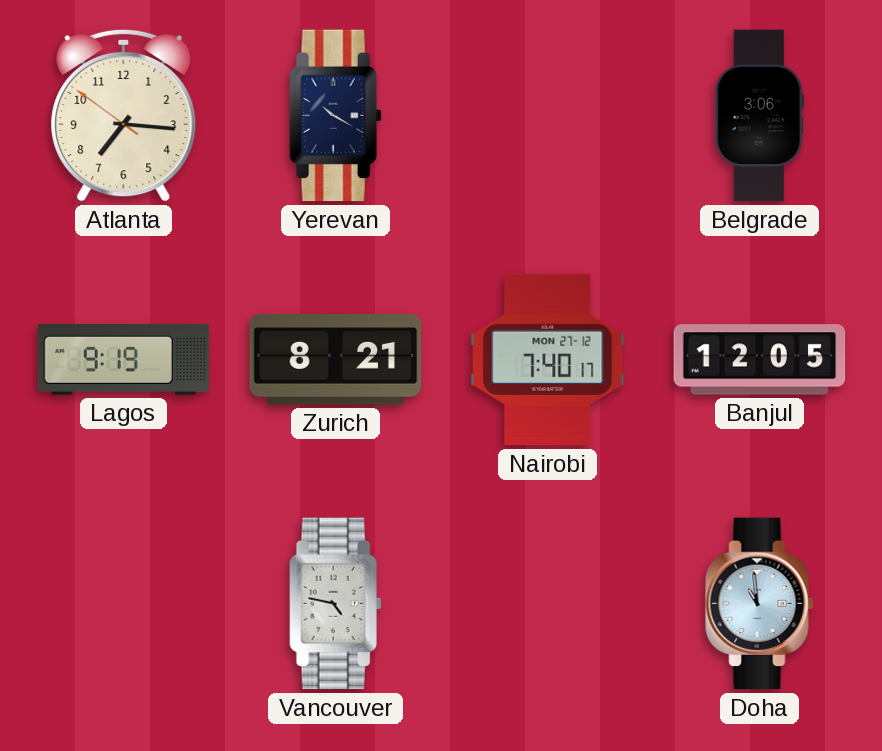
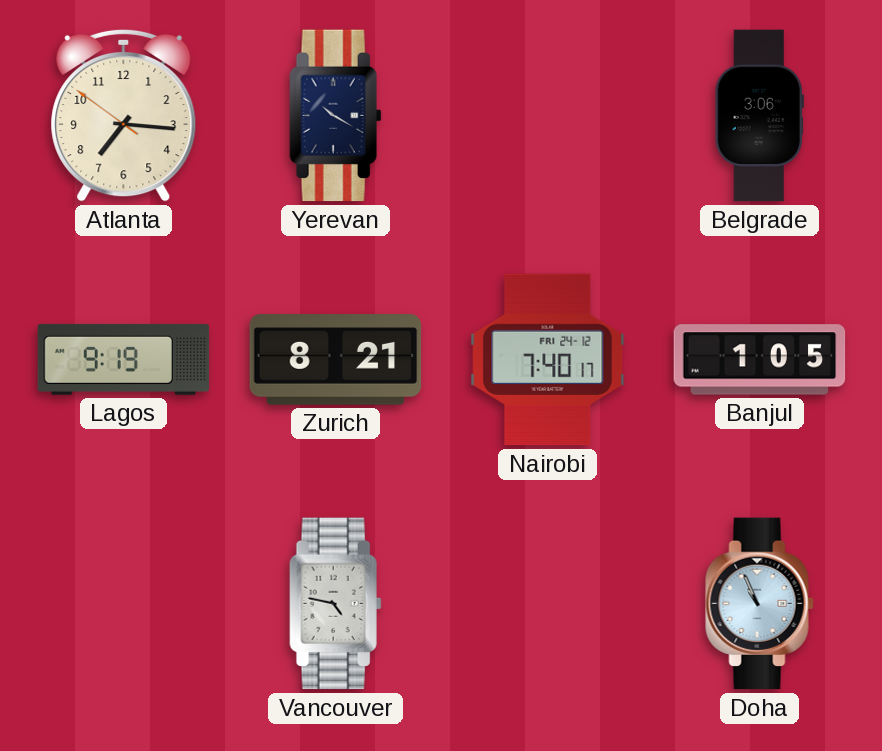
Nairobi date: MON 27-12 -> FRI 24-12
Banjul: 12:05 -> 1:05
Doha: 10:59 -> 10:56
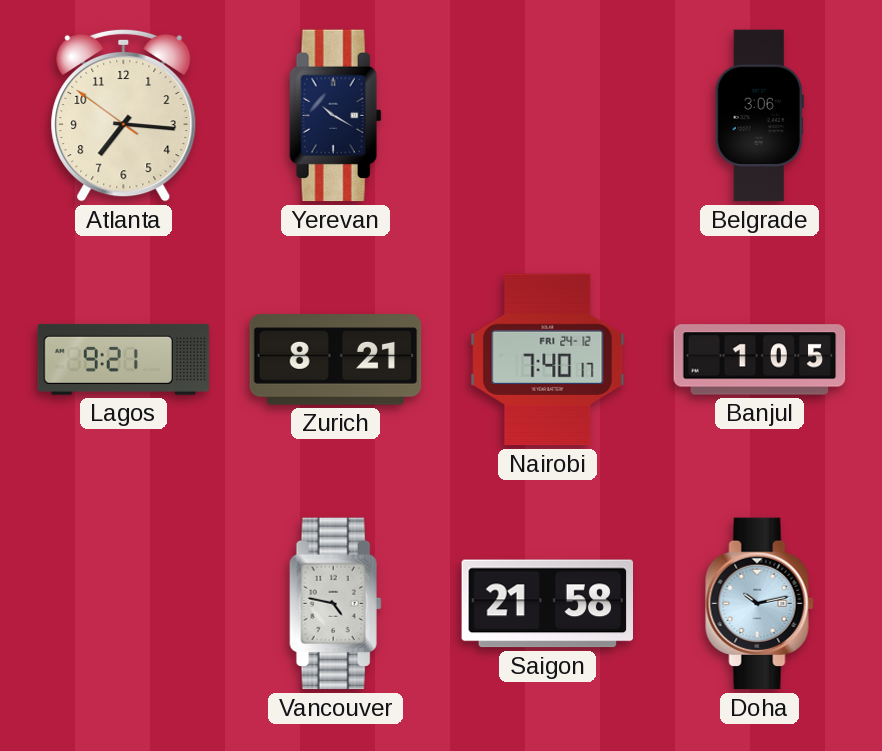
Lagos: 9:19 -> 9:21
Saigon: none -> 21:58
Doha: 10:56 -> 10:13
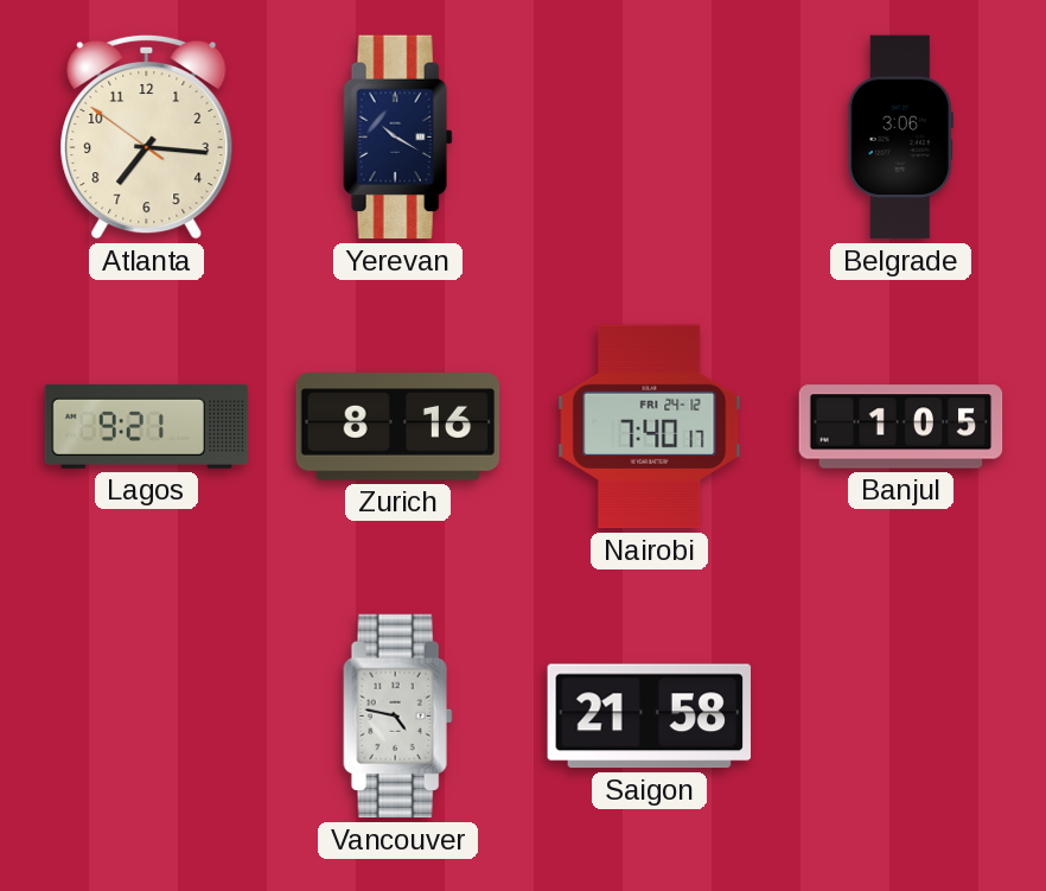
Zurich: 8:21 -> 8:16
Doha: 10:13 -> none
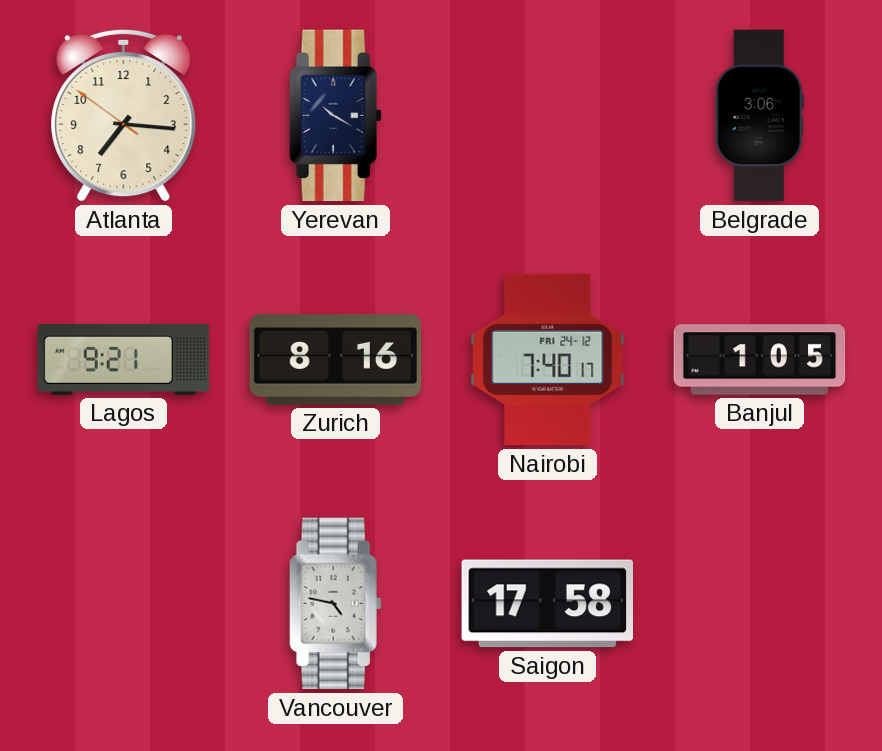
Saigon: 21:58 -> 17:58
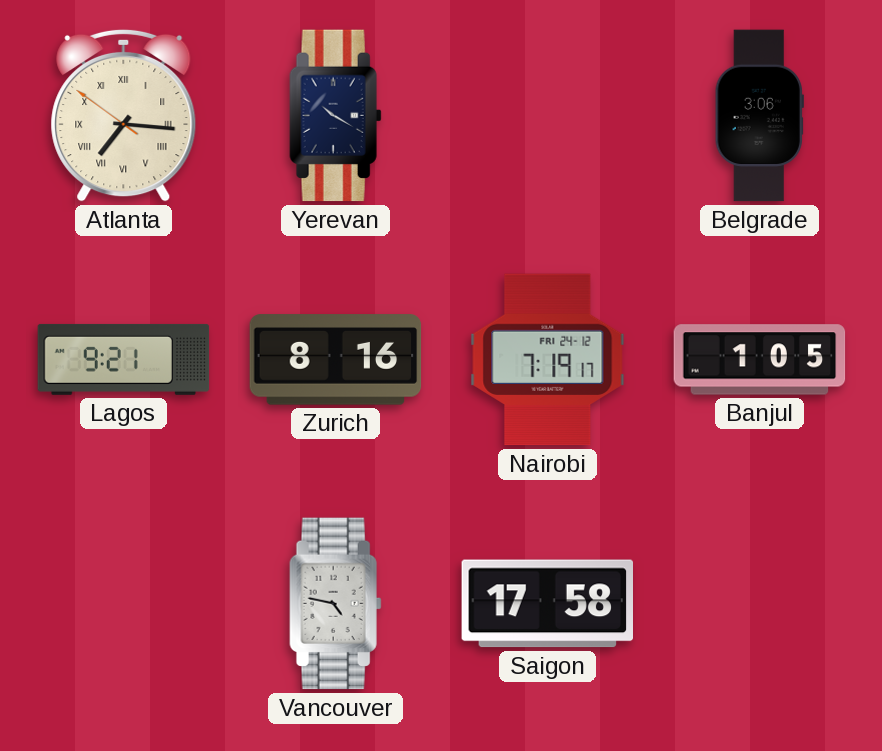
Atlanta numerals: Arabic -> Roman
Nairobi: 7:40 -> 7:19
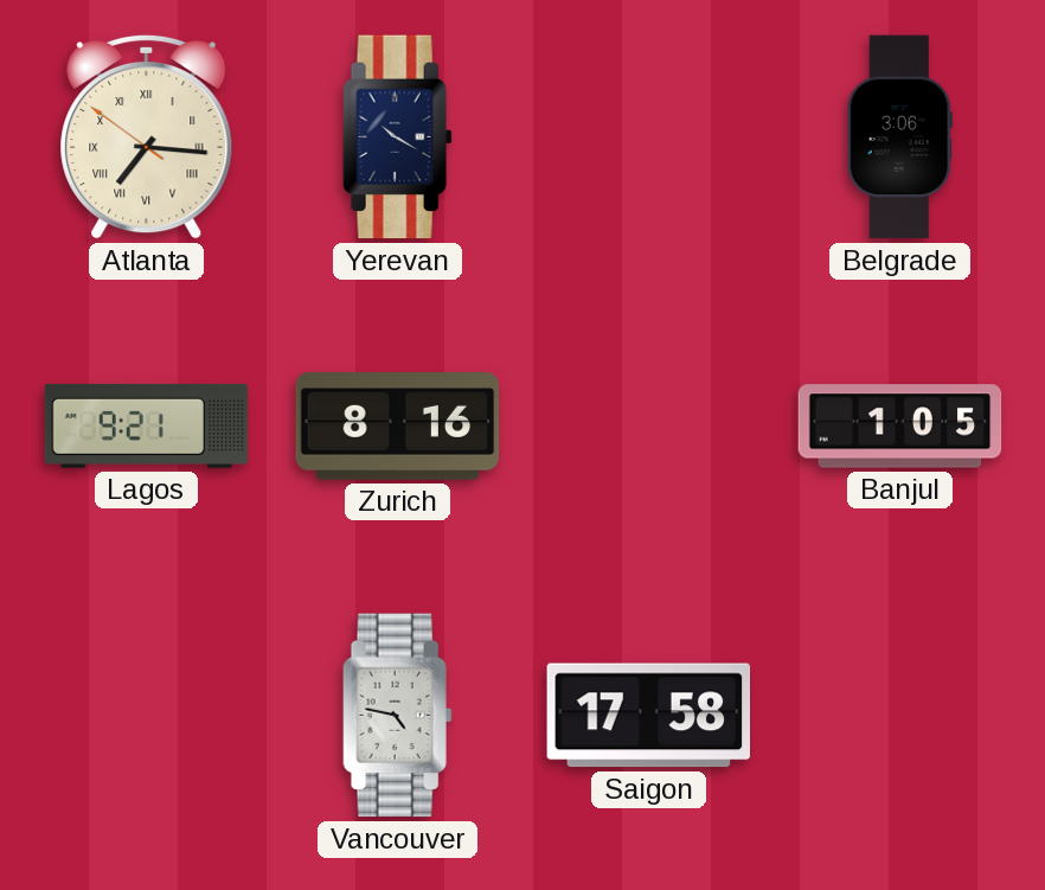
Nairobi: 7:19 -> none
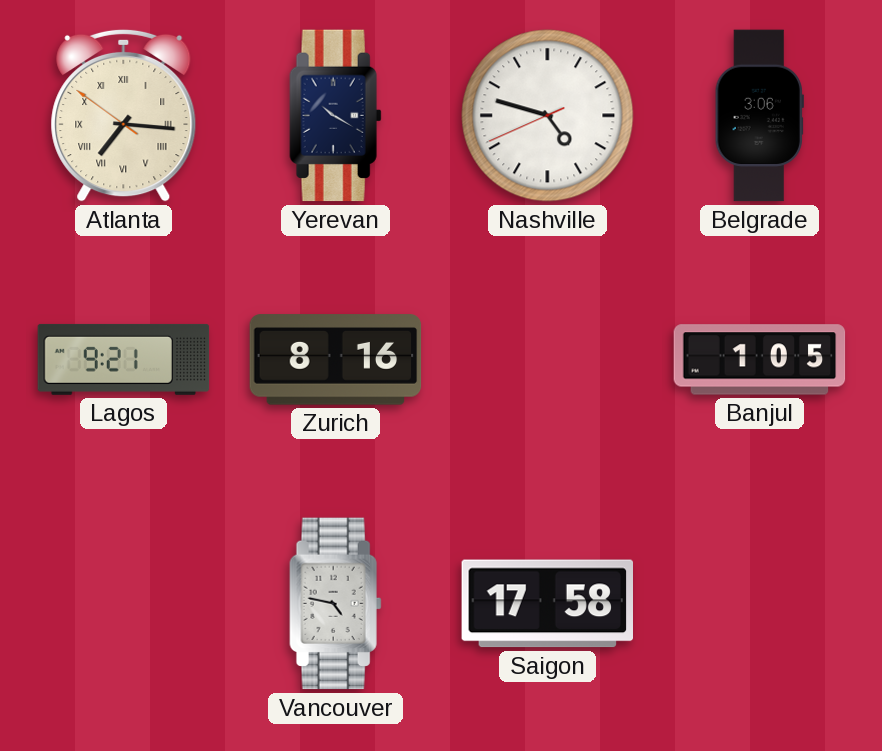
Nashville: none -> 4:47
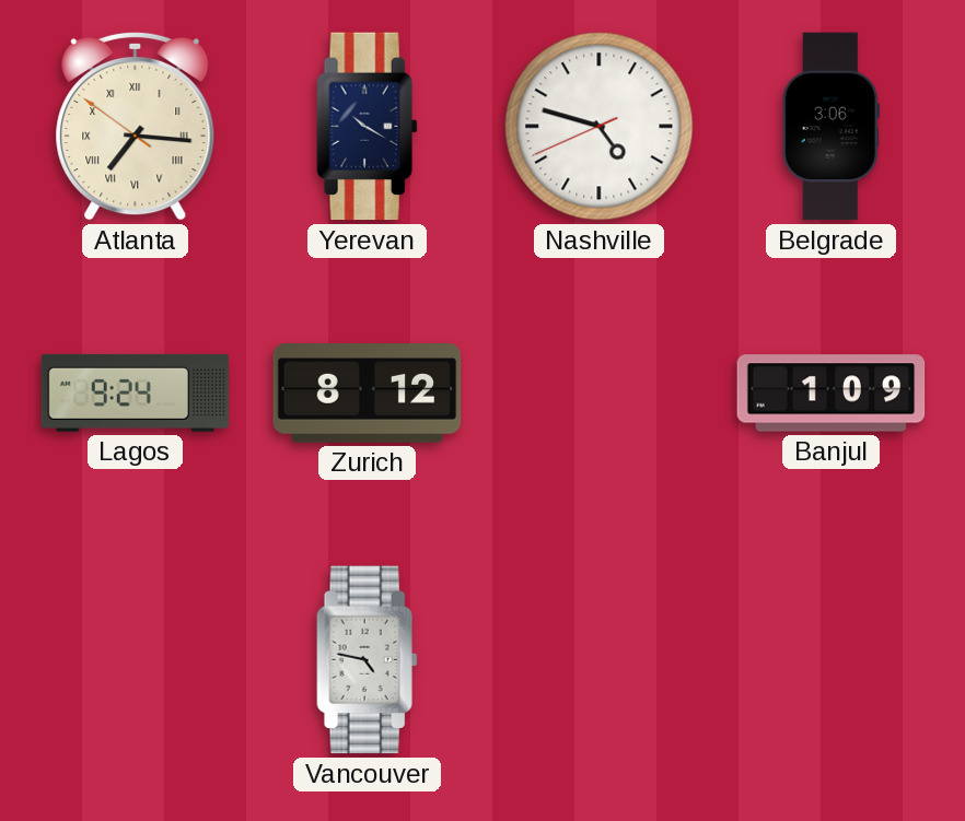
Lagos: 9:21 -> 9:24
Zurich: 8:16 -> 8:12
Banjul: 1:05 -> 1:09
Saigon: 17:58 -> none
